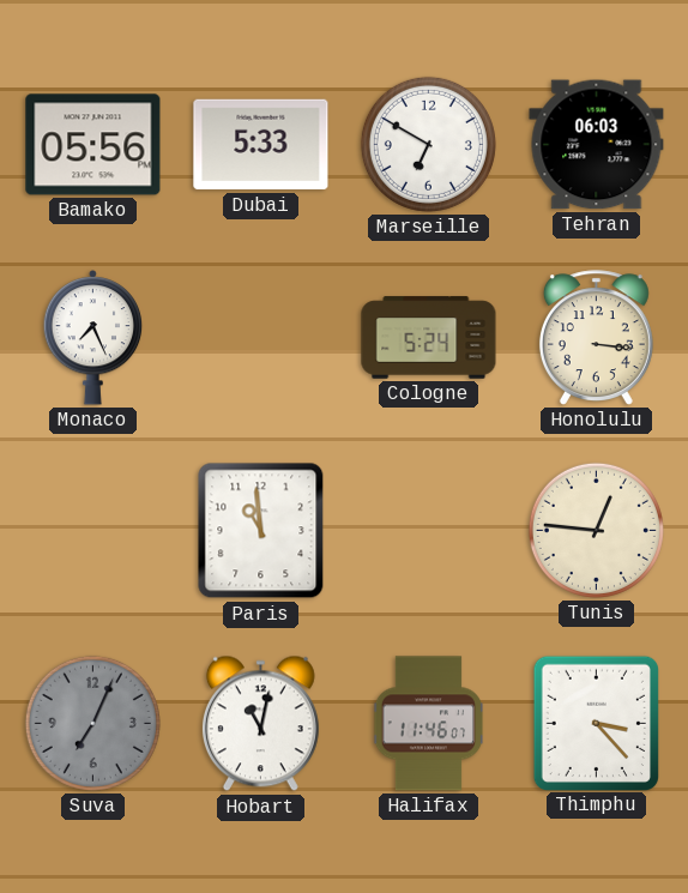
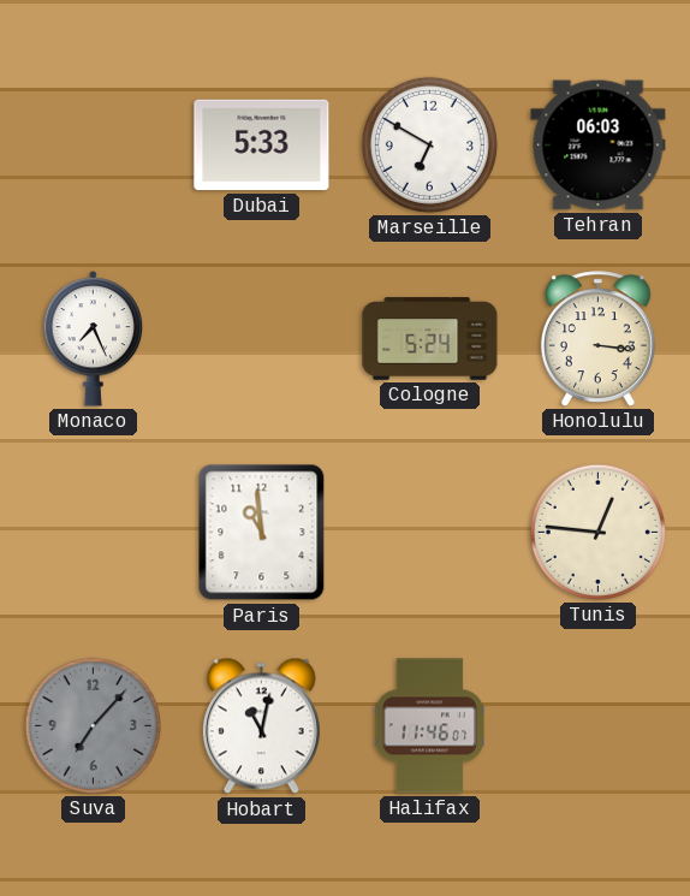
Bamako: 05:56 -> none
Suva: 7:04 -> 7:07
Thimphu: 3:23 -> none
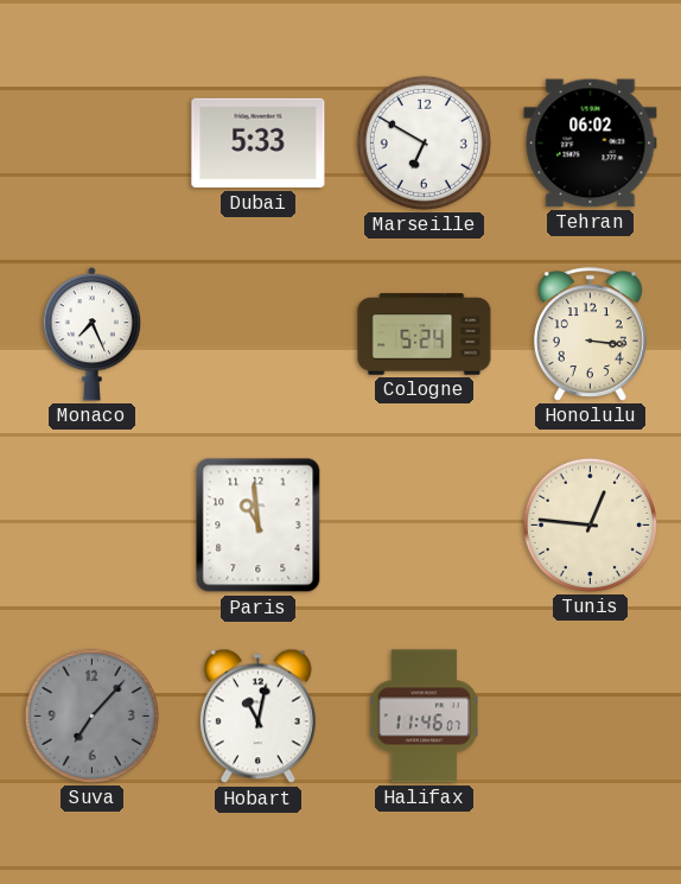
Tehran: 06:03 -> 06:02
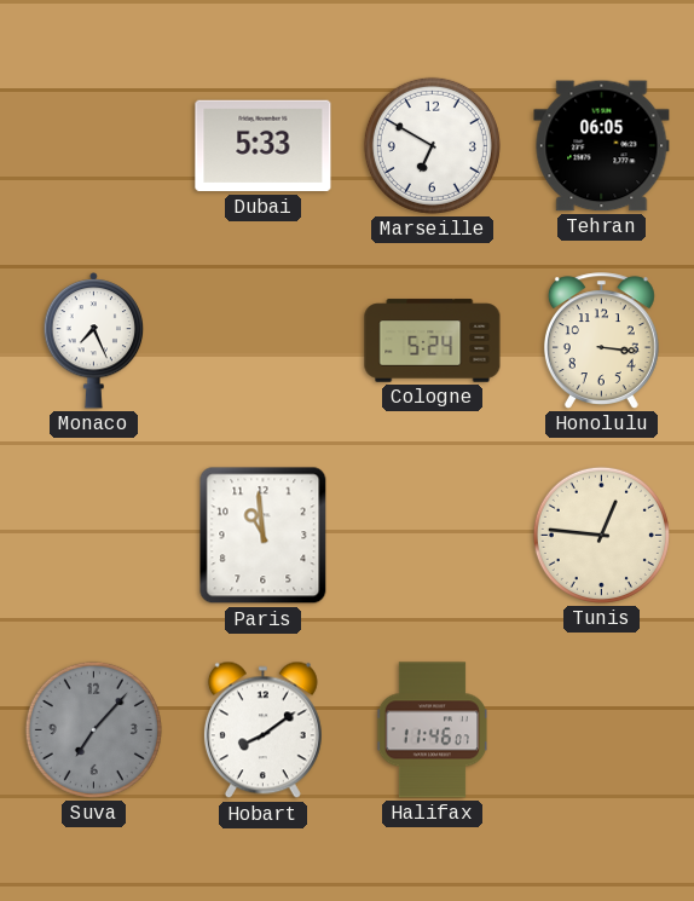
Tehran: 06:02 -> 06:05
Hobart: 11:02 -> 8:09
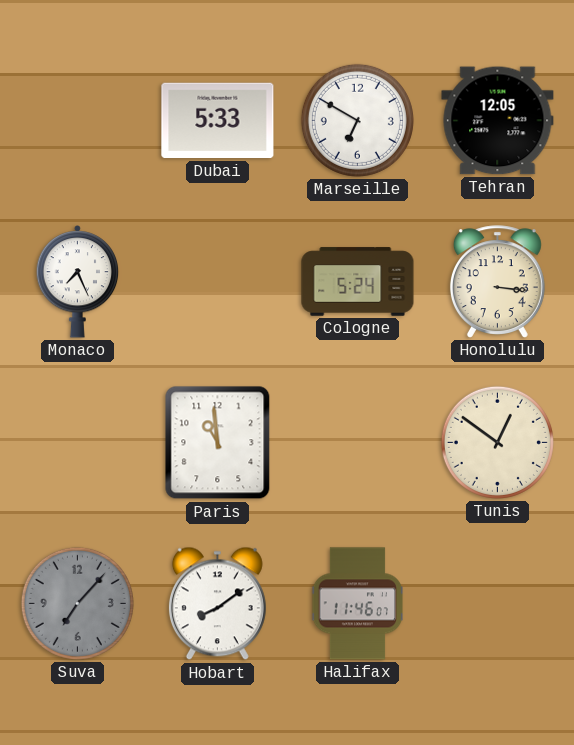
Tehran: 06:05 -> 12:05
Tunis: 12:46 -> 12:51
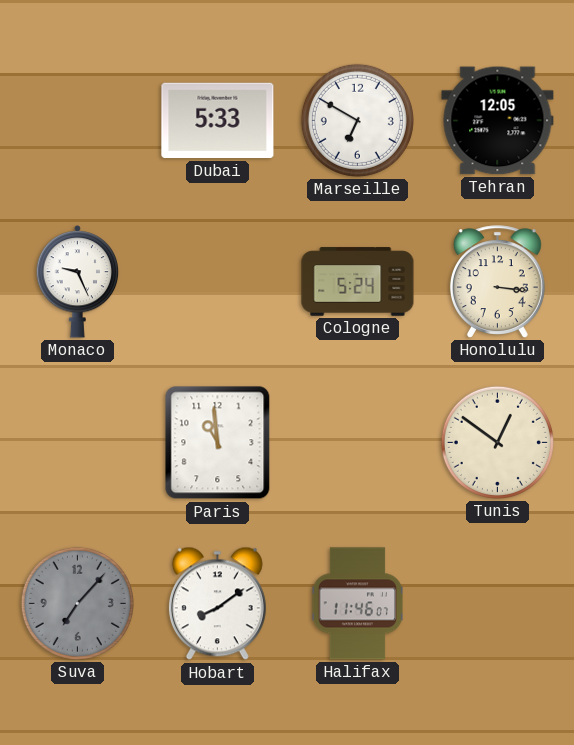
Monaco: 7:26 -> 9:26
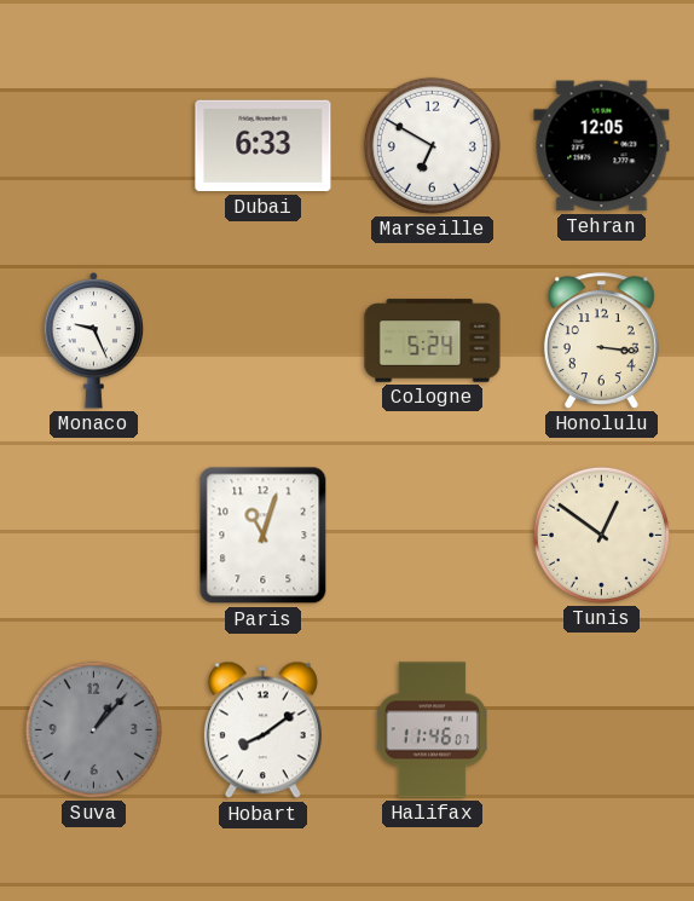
Dubai: 5:33 -> 6:33
Paris: 10:59 -> 11:03
Suva: 7:07 -> 1:07
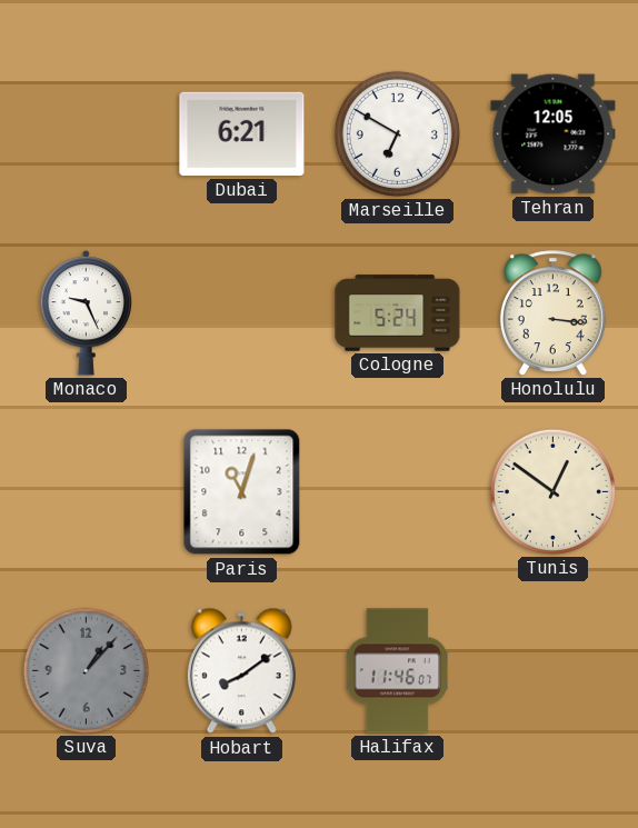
Dubai: 6:33 -> 6:21
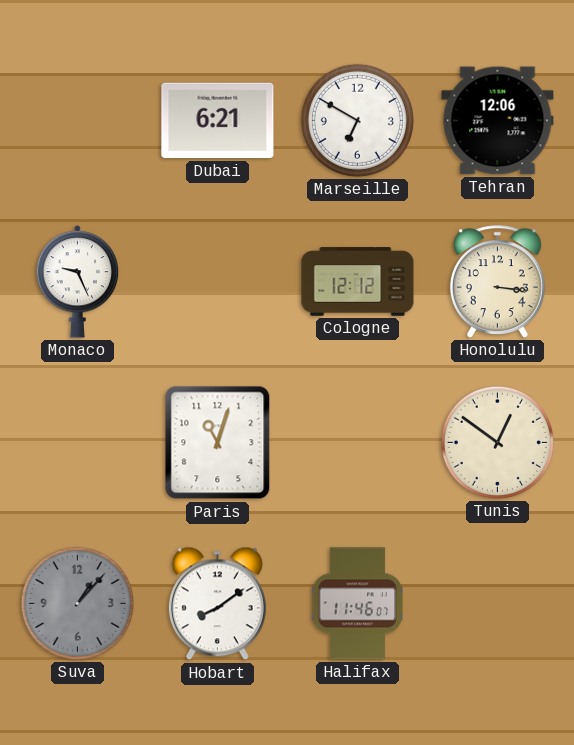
Tehran: 12:05 -> 12:06
Cologne: 5:24 -> 12:12
